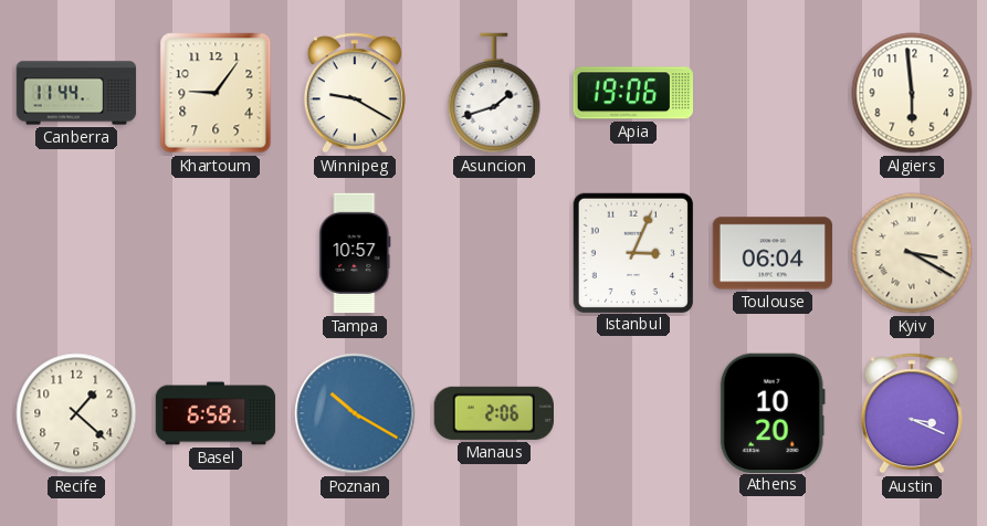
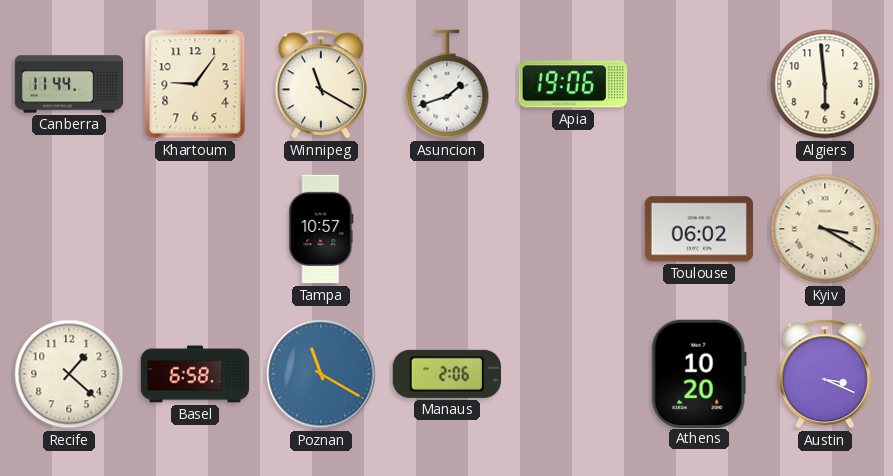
Winnipeg: 9:20 -> 11:20
Istanbul: 3:04 -> none
Toulouse: 06:04 -> 06:02
Poznan: 10:20 -> 11:20
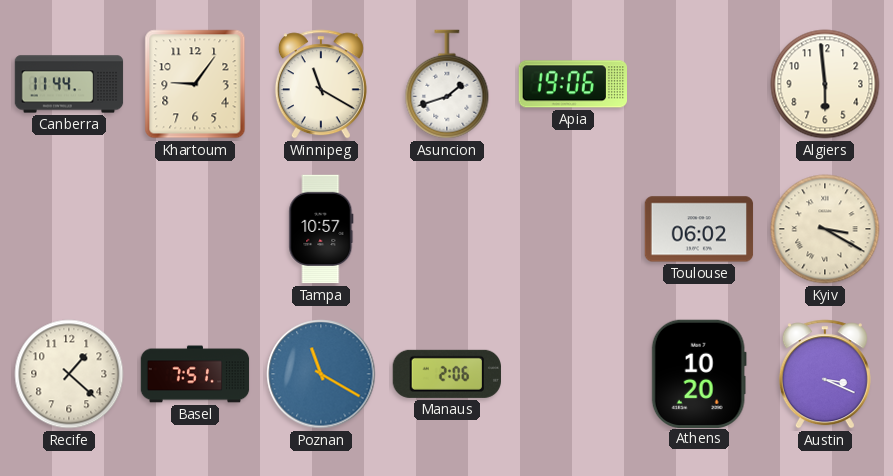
Basel: 6:58 -> 7:51
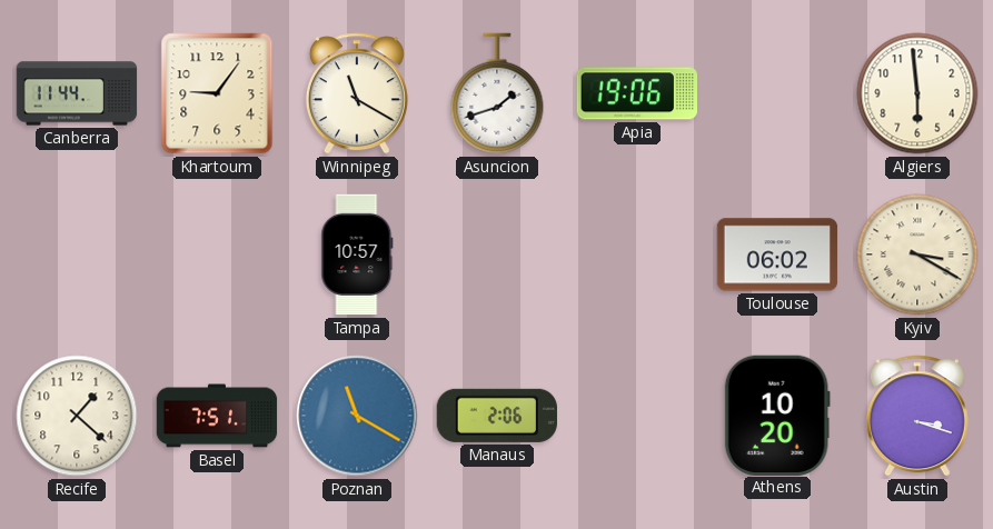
Austin: 3:19 -> 3:18
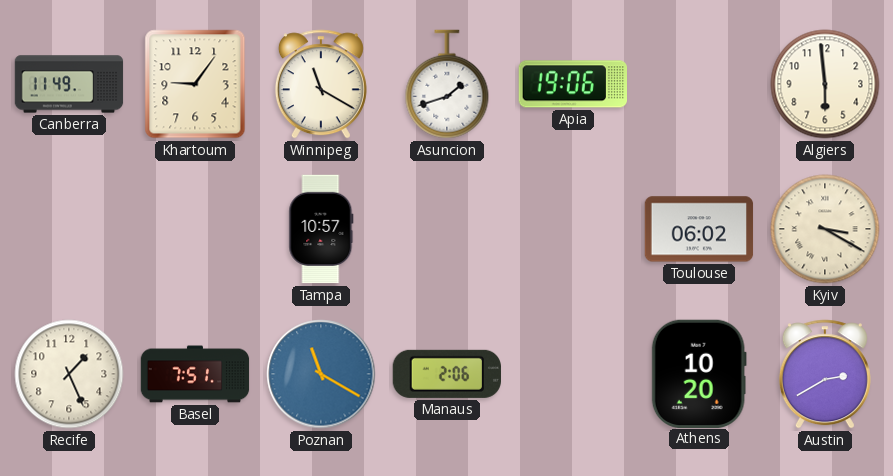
Canberra: 11:44 -> 11:49
Recife: 1:22 -> 1:26
Austin: 3:18 -> 2:40
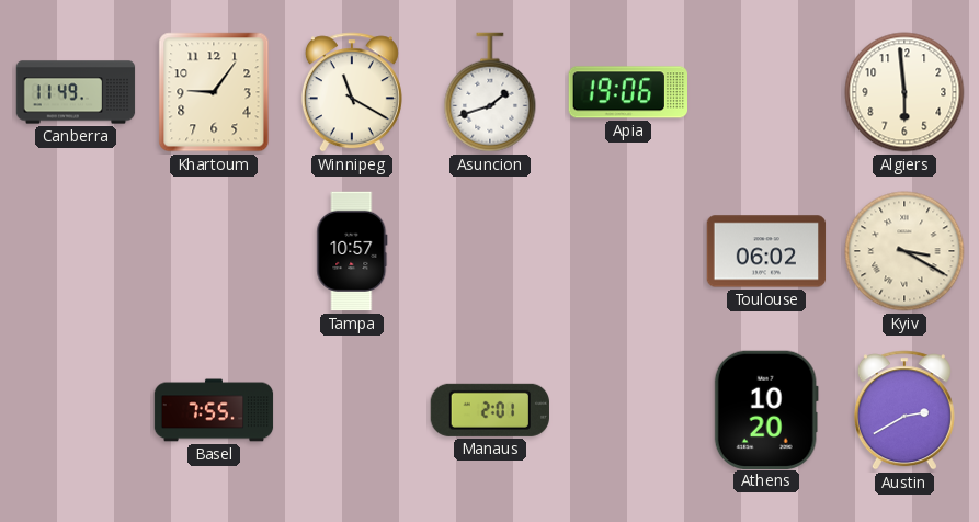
Recife: 1:26 -> none
Basel: 7:51 -> 7:55
Poznan: 11:20 -> none
Manaus: 2:06 -> 2:01
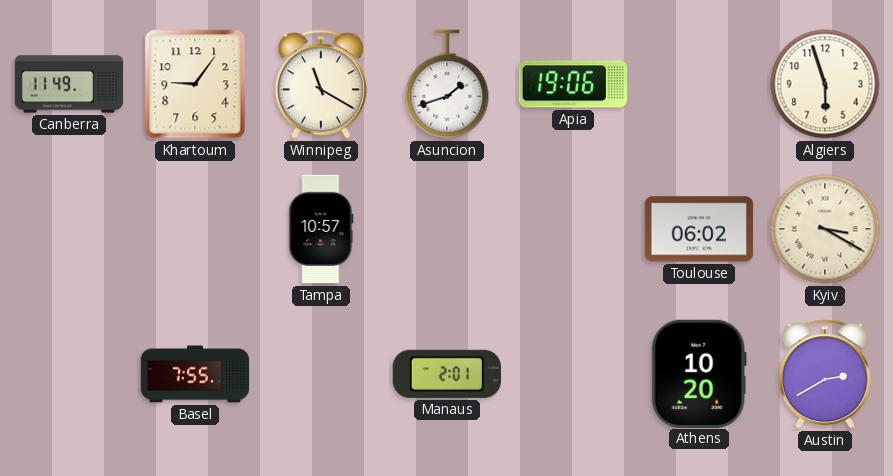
Algiers: 5:59 -> 5:57
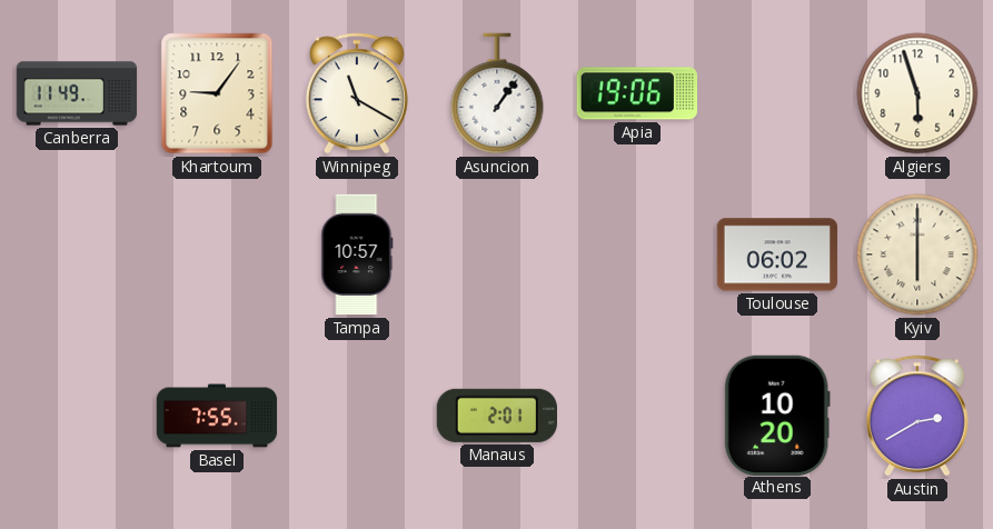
Asuncion: 1:42 -> 1:06
Kyiv: 3:20 -> 6:00
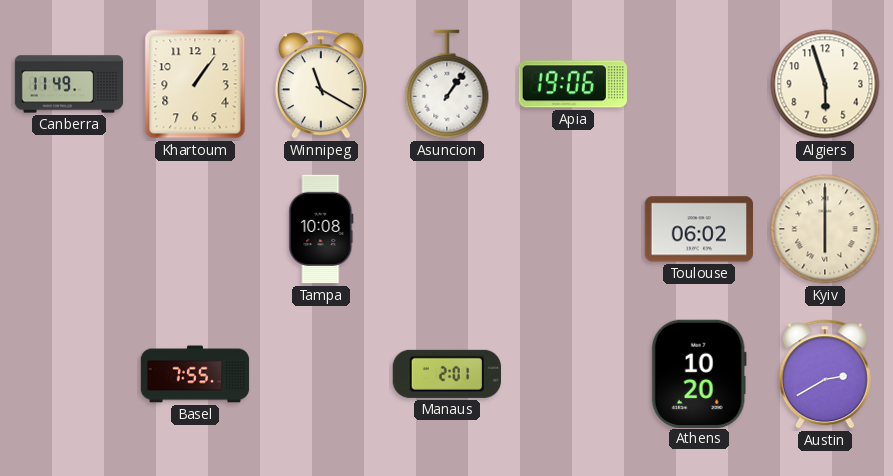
Khartoum: 9:06 -> 1:06
Tampa: 10:57 -> 10:08
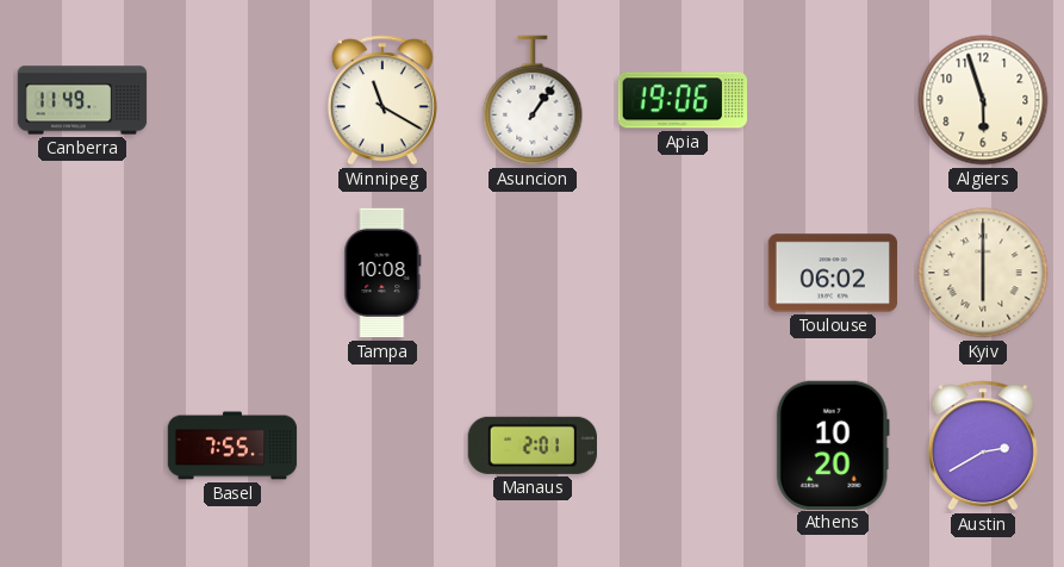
Khartoum: 1:06 -> none
